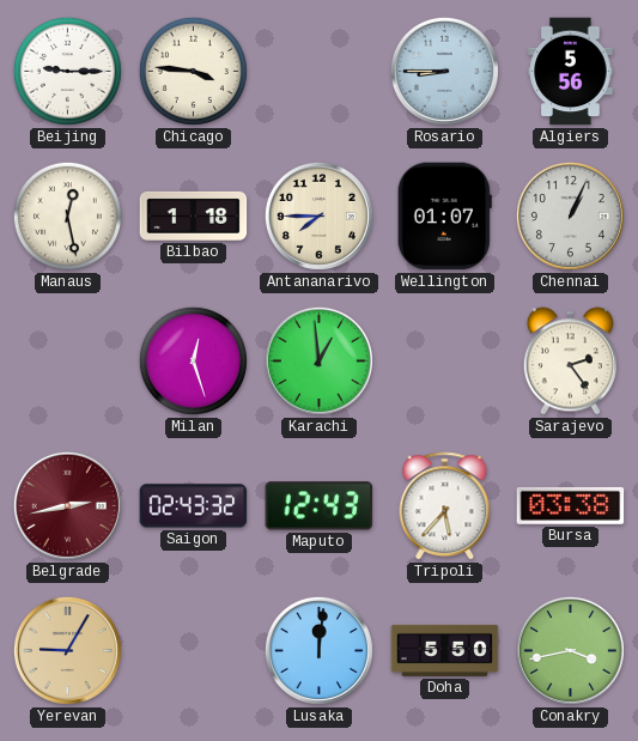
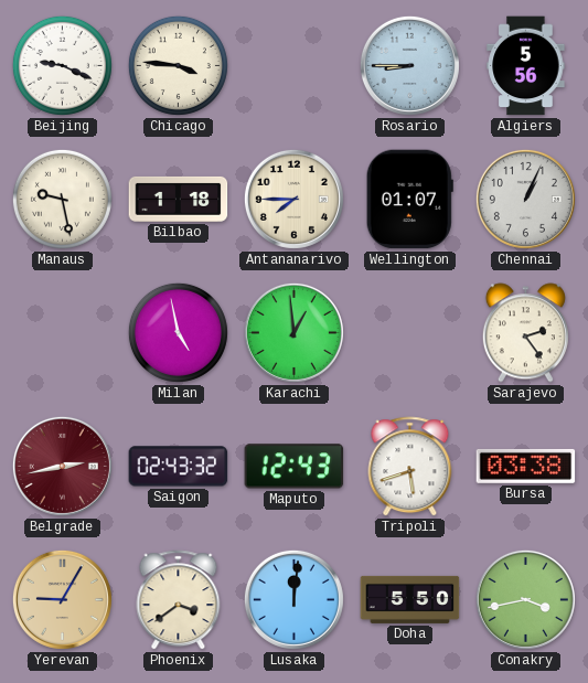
Beijing: 9:15 -> 9:19
Manaus: 12:28 -> 9:28
Milan: 12:27 -> 4:58
Tripoli: 5:37 -> 5:42
Phoenix: none -> 3:39
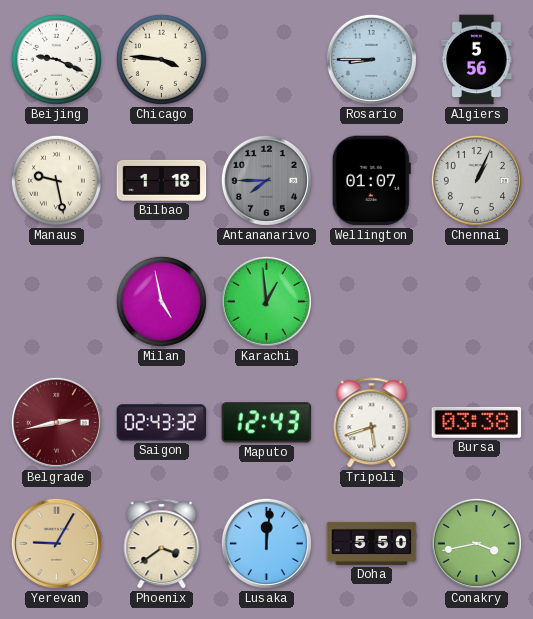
Antananarivo dial: cream -> grey
Sarajevo: 2:24 -> none
